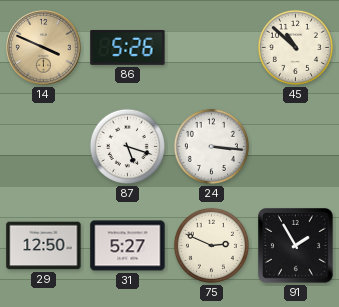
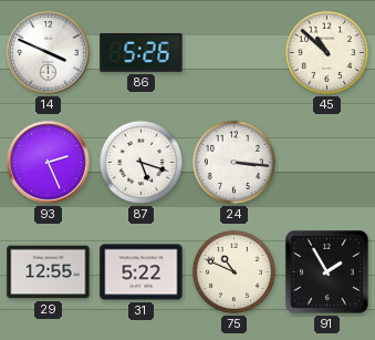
14 dial: champagne -> white
93: none -> 2:26
29: 12:50 -> 12:55
31: 5:27 -> 5:22
75: 2:49 -> 10:49
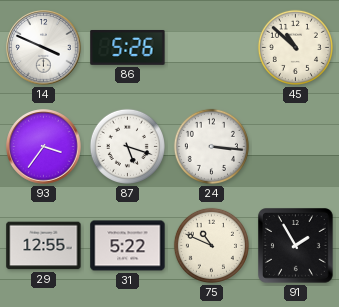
93: 2:26 -> 3:36
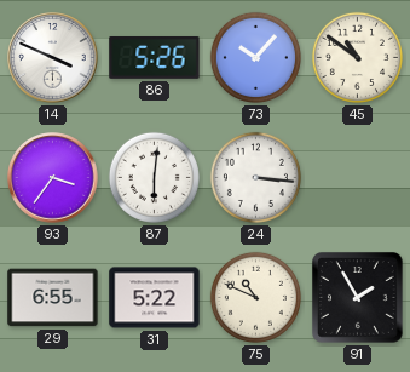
73: none -> 10:07
45: 10:52 -> 10:51
87: 5:18 -> 6:01
29: 12:55 -> 6:55
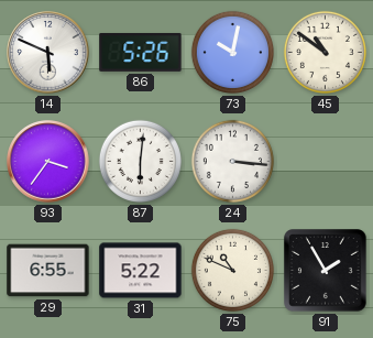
14: 3:49 -> 5:49
73: 10:07 -> 10:02
